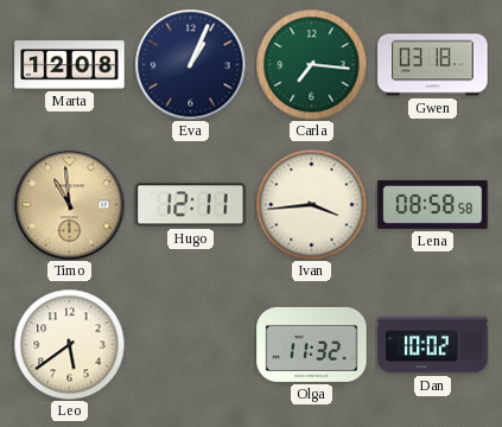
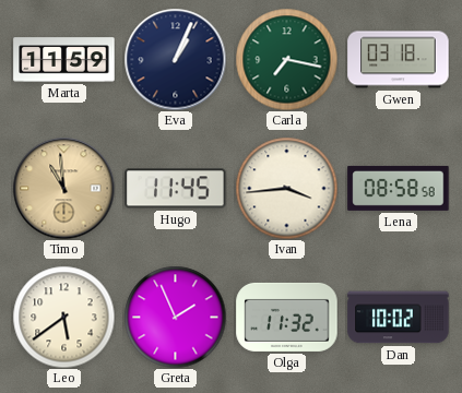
Marta: 12:08 -> 11:59
Carla: 7:16 -> 7:17
Hugo: 12:11 -> 11:45
Greta: none -> 1:56
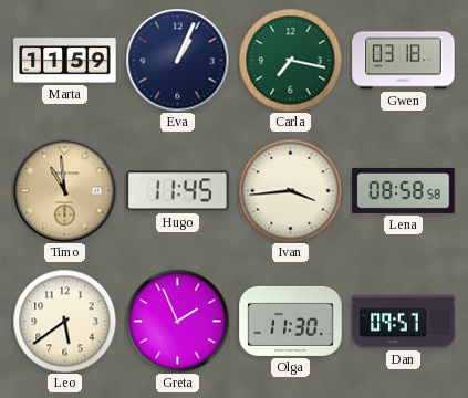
Olga: 11:32 -> 11:30
Dan: 10:02 -> 09:57
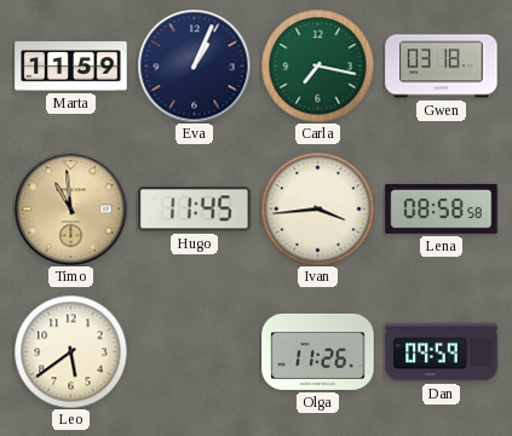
Greta: 1:56 -> none
Olga: 11:30 -> 11:26
Dan: 09:57 -> 09:59
